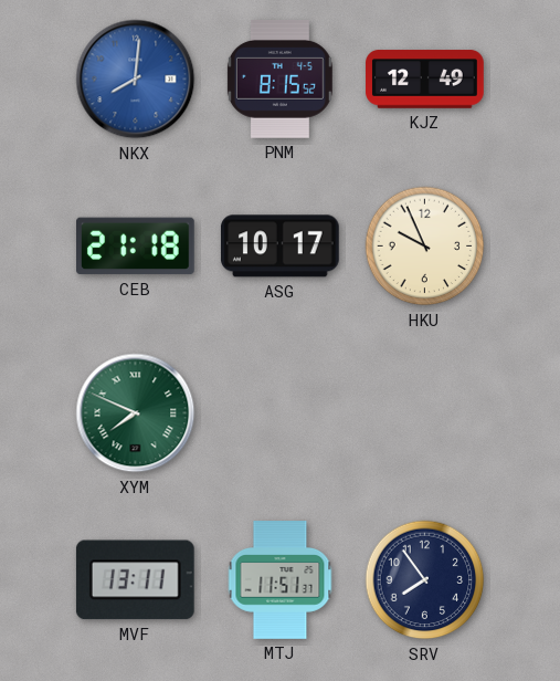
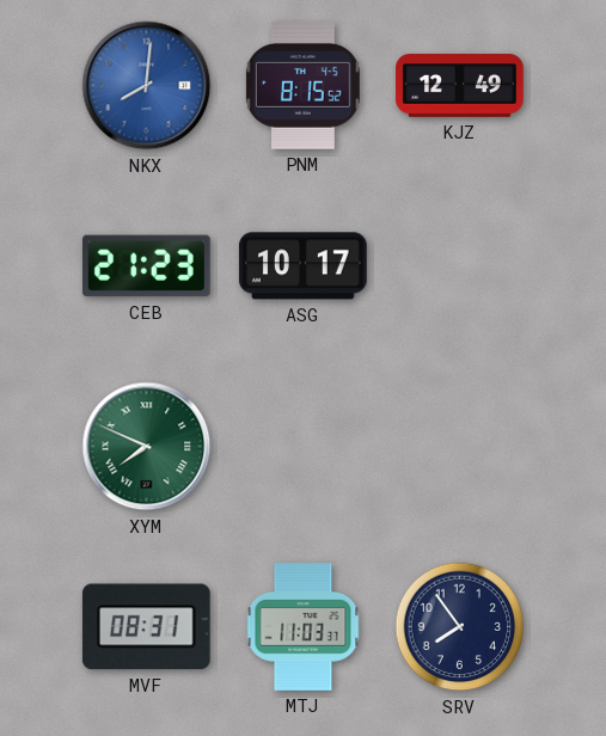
CEB: 21:18 -> 21:23
HKU: 9:56 -> none
MVF: 13:11 -> 08:31
MTJ: 11:51 -> 11:03
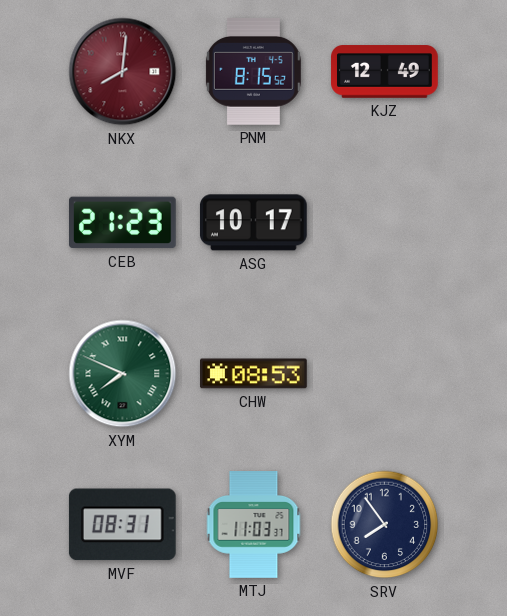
NKX dial: blue -> burgundy
CHW: none -> 08:53
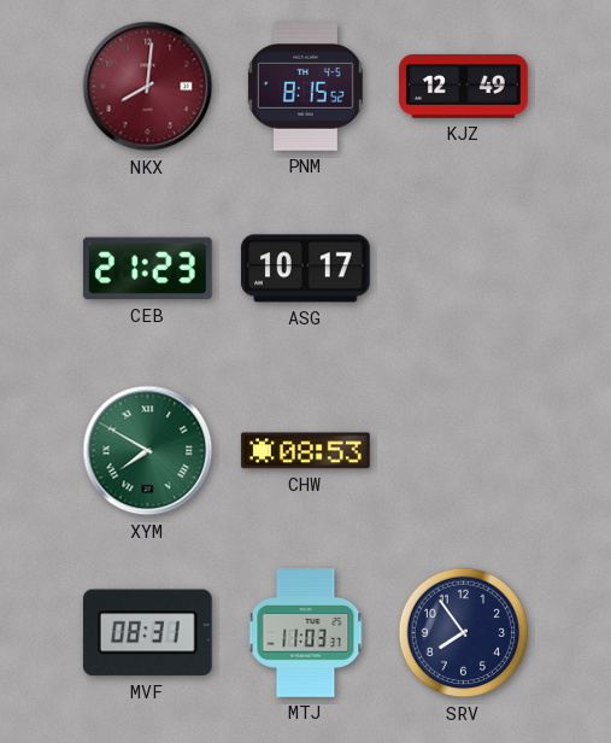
XYM: 7:49 -> 7:50
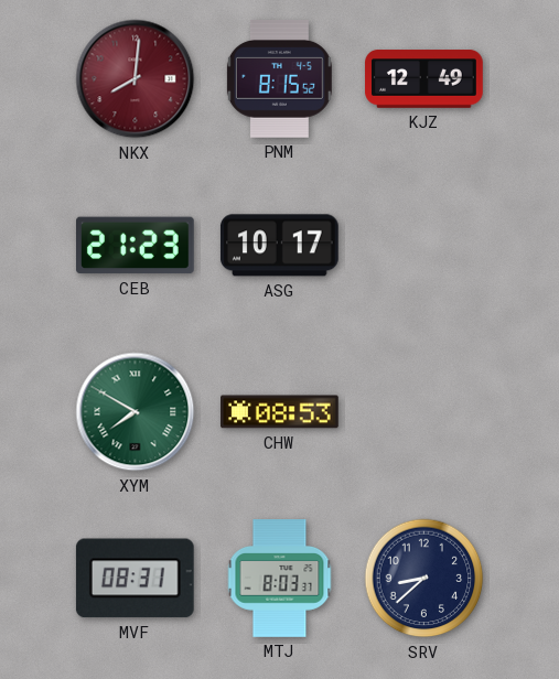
MTJ: 11:03 -> 8:03
SRV: 7:54 -> 8:38
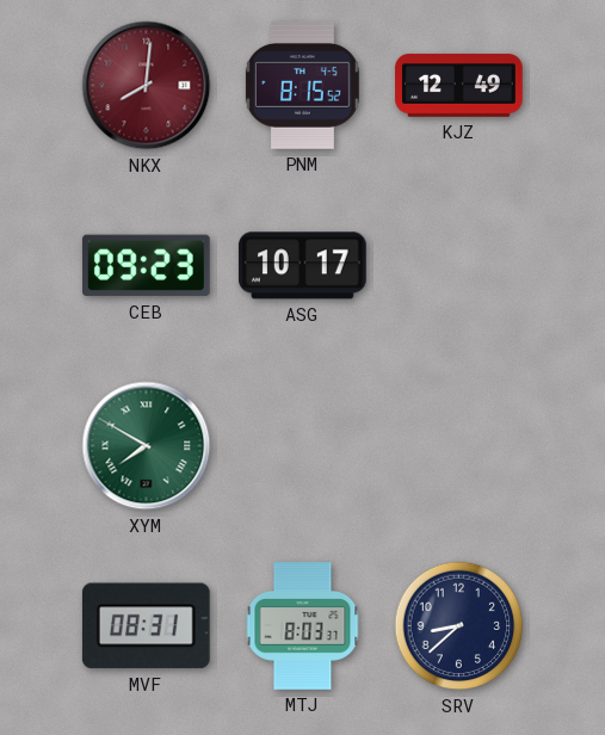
CEB: 21:23 -> 09:23
CHW: 08:53 -> none
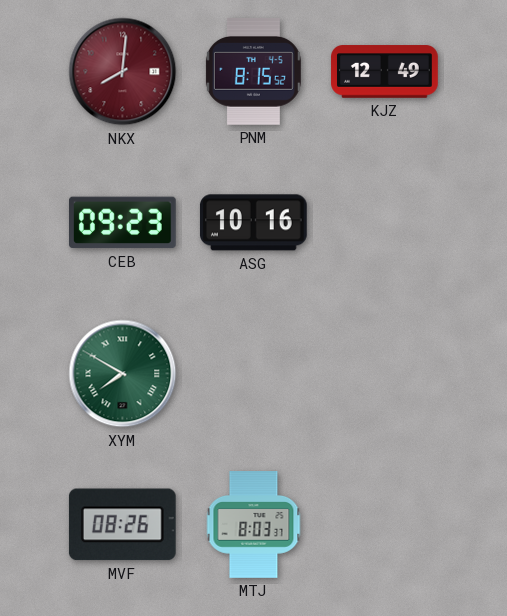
ASG: 10:17 -> 10:16
MVF: 08:31 -> 08:26
SRV: 8:38 -> none
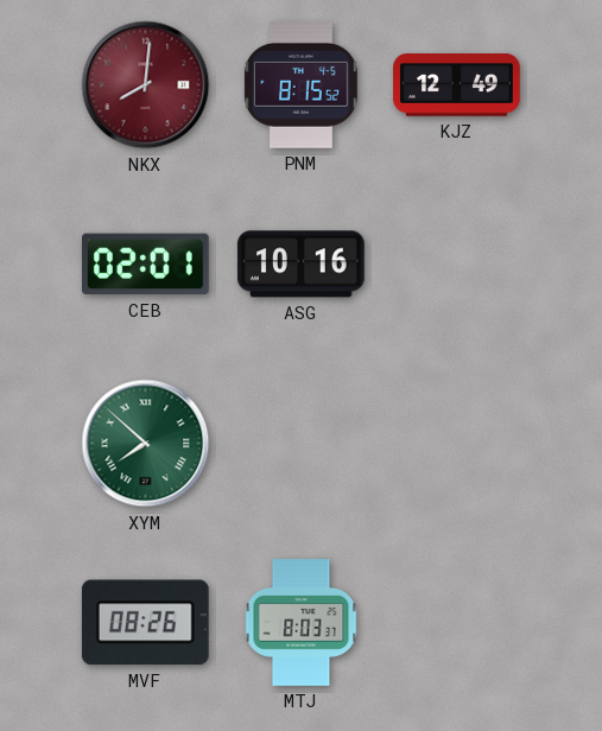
CEB: 09:23 -> 02:01
XYM: 7:50 -> 7:52
